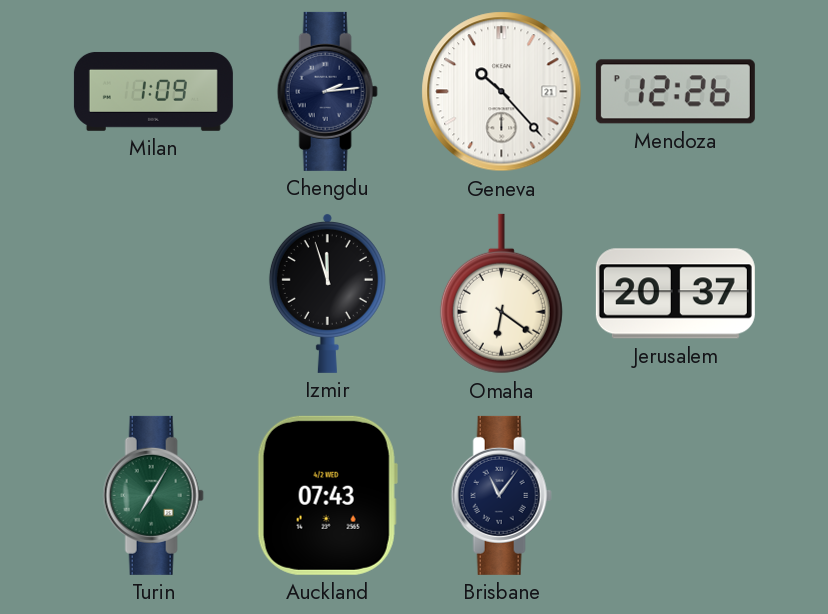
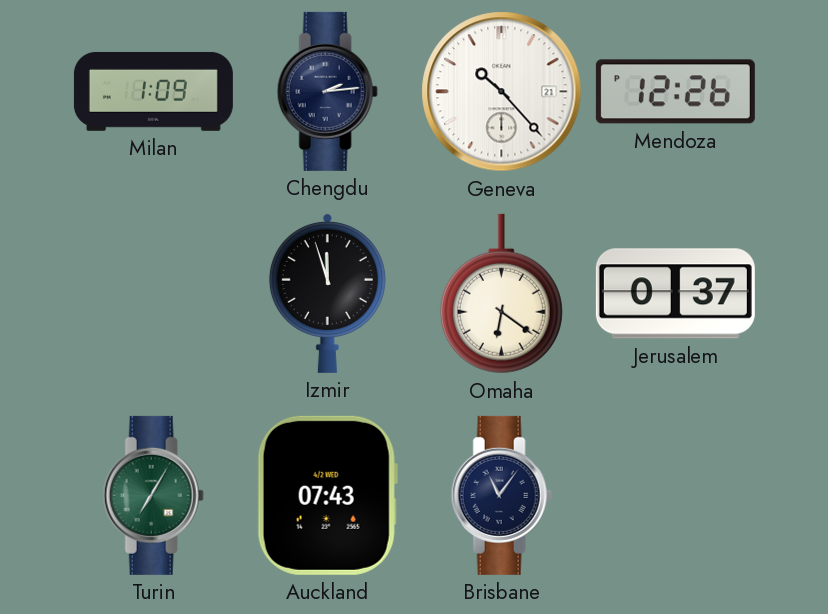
Jerusalem: 20:37 -> 0:37
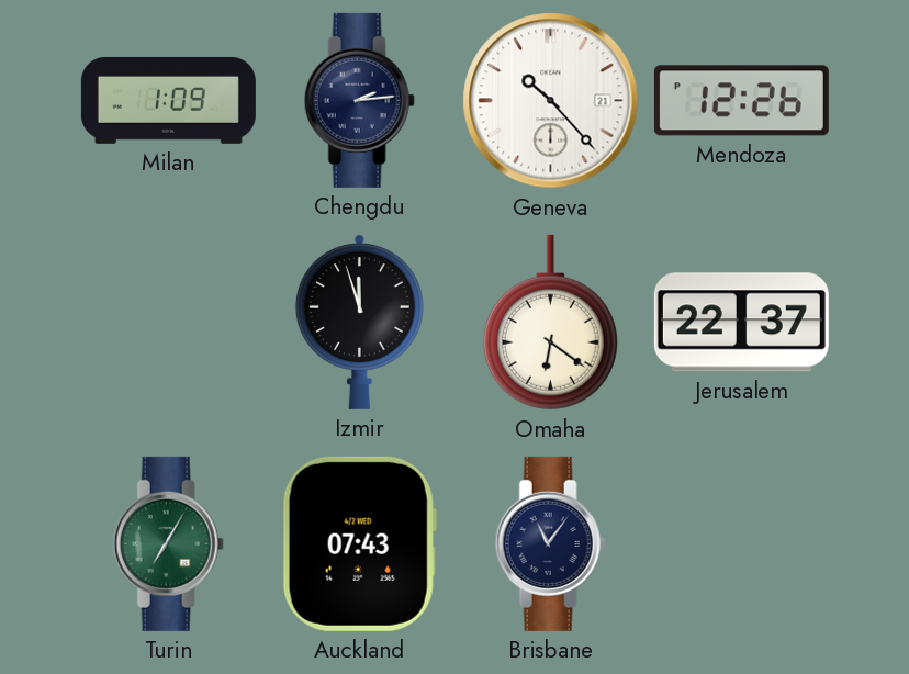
Jerusalem: 0:37 -> 22:37
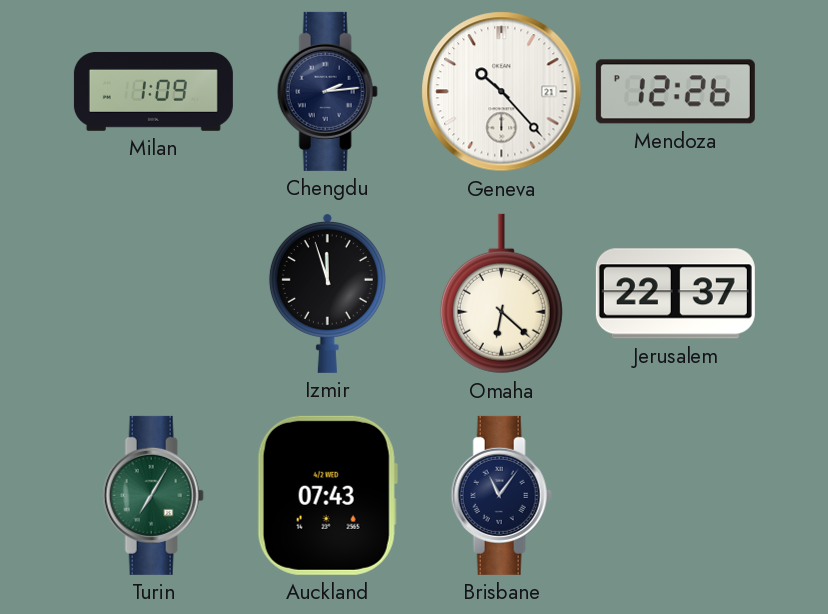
Omaha: 6:21 -> 6:22
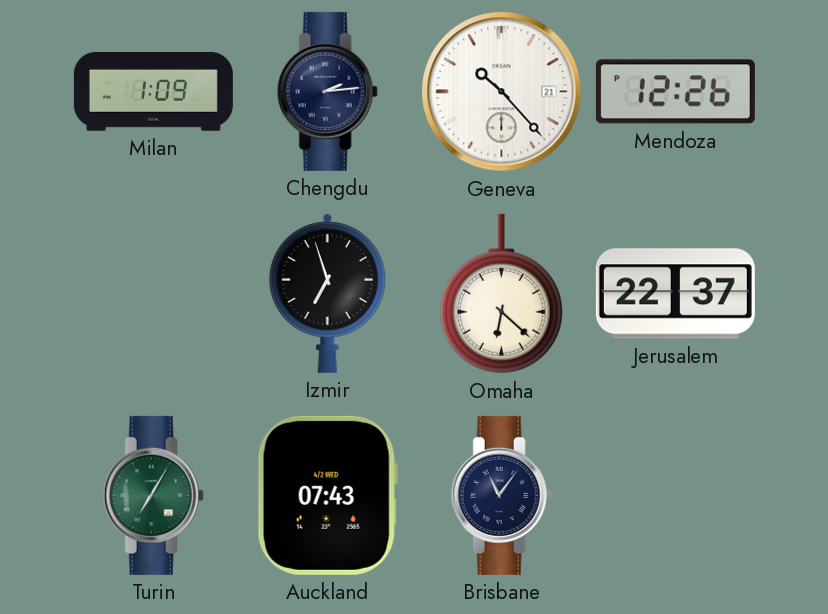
Izmir: 11:57 -> 6:57
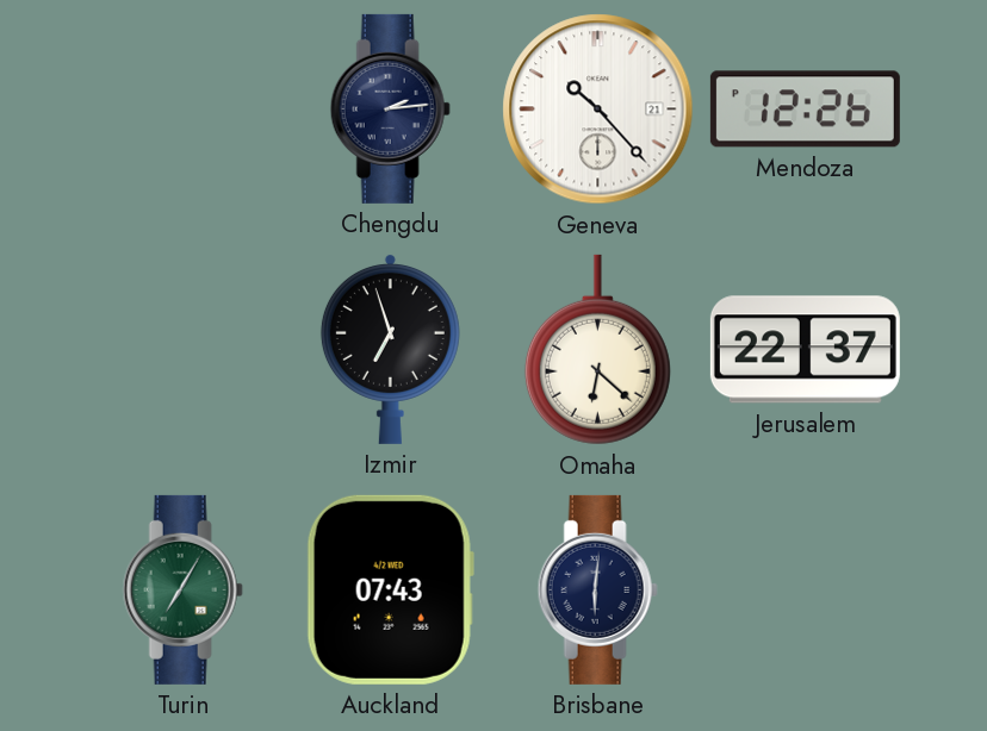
Milan: 1:09 -> none
Brisbane: 11:06 -> 6:01
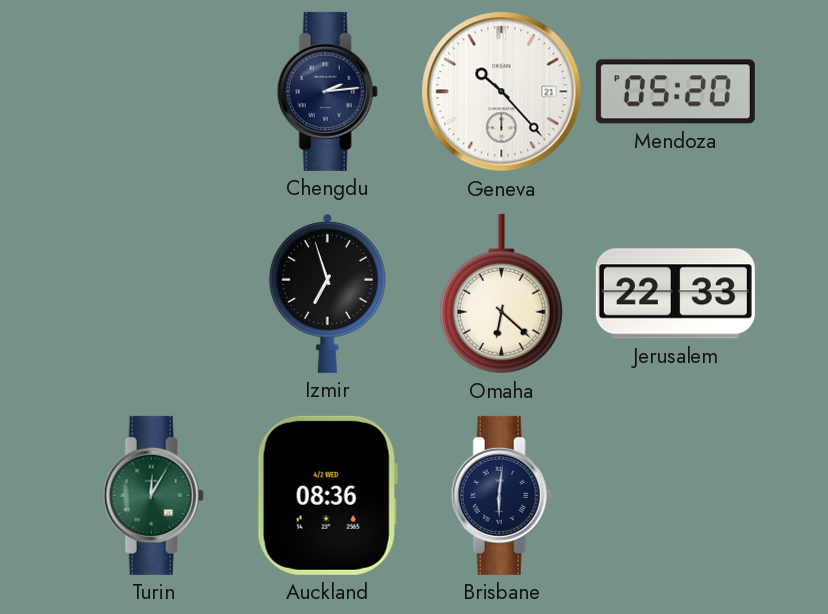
Mendoza: 12:26 -> 05:20
Jerusalem: 22:37 -> 22:33
Turin: 7:05 -> 12:05
Auckland: 07:43 -> 08:36
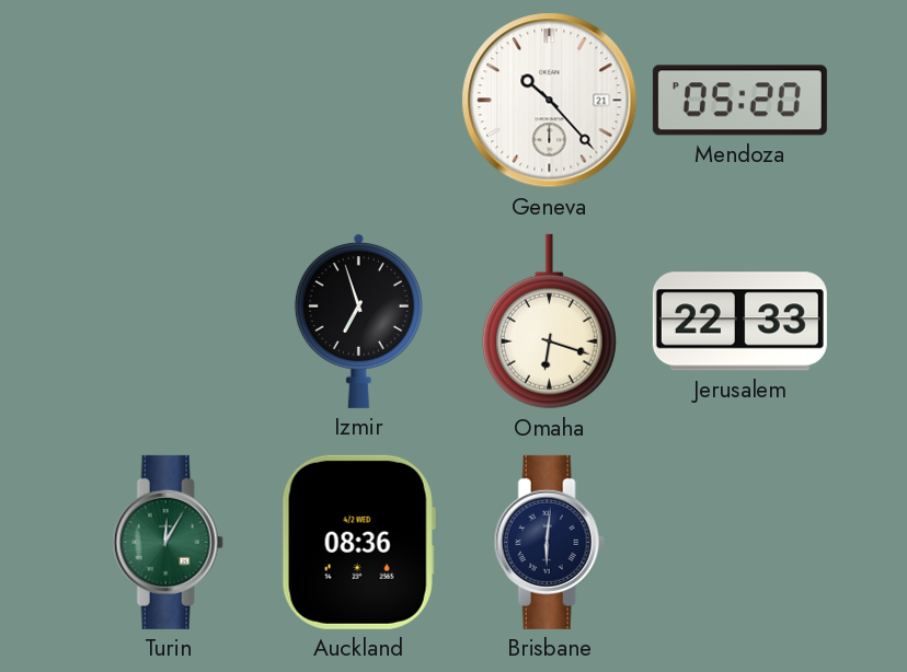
Chengdu: 2:14 -> none
Omaha: 6:22 -> 6:18
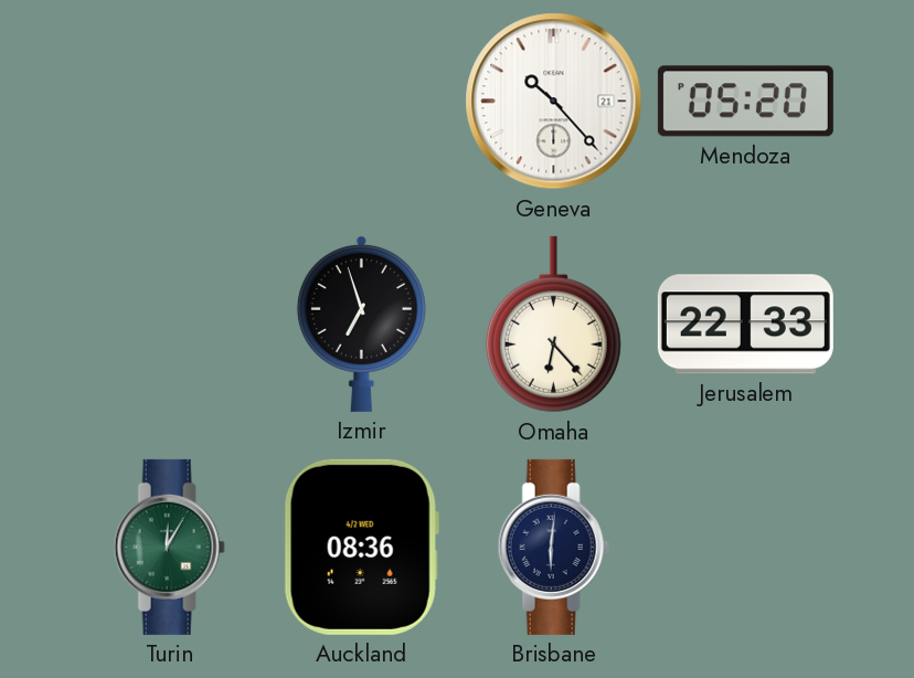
Omaha: 6:18 -> 6:23
